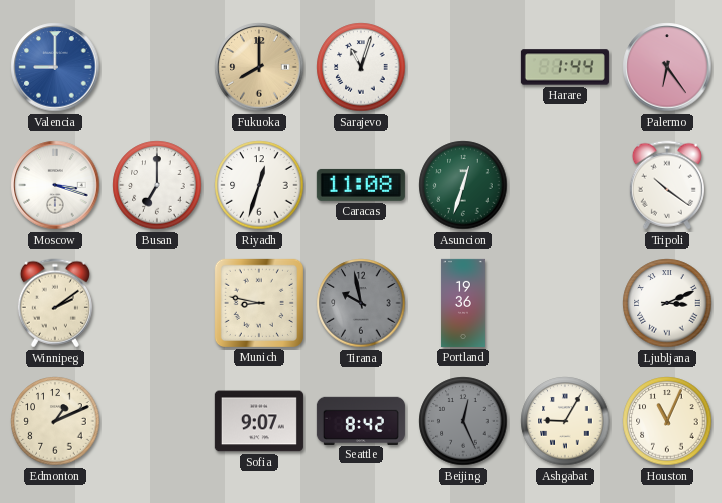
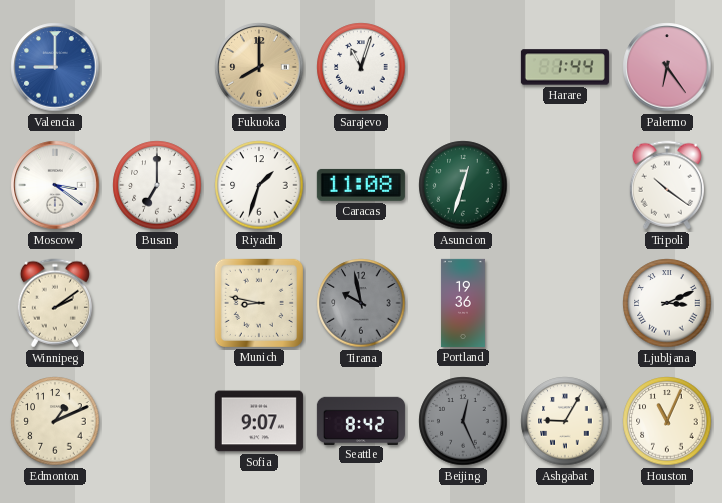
Moscow: 3:18 -> 3:21
Riyadh: 12:33 -> 1:33
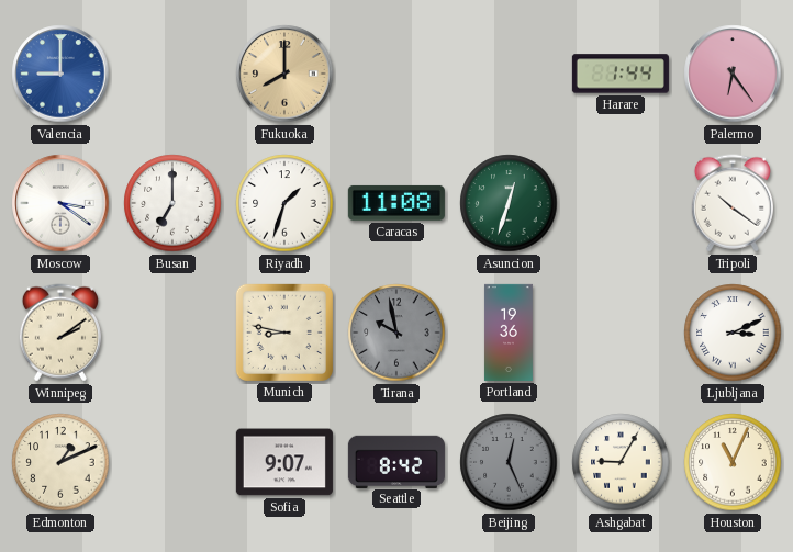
Sarajevo: 11:03 -> none
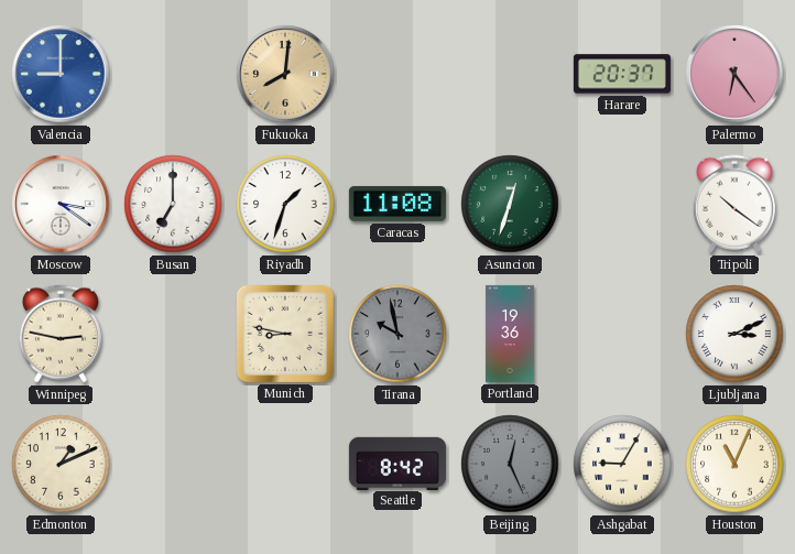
Fukuoka: 8:00 -> 8:01
Harare: 1:44 -> 20:37
Winnipeg: 2:09 -> 2:47
Sofia: 9:07 -> none
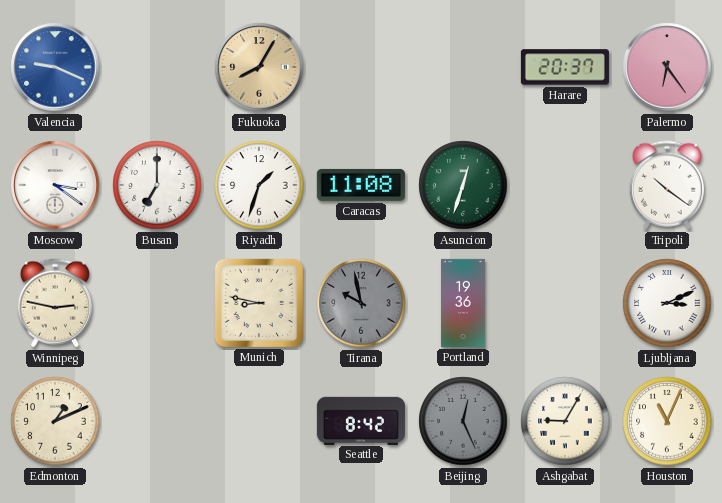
Valencia: 9:00 -> 9:19
Fukuoka: 8:01 -> 8:05
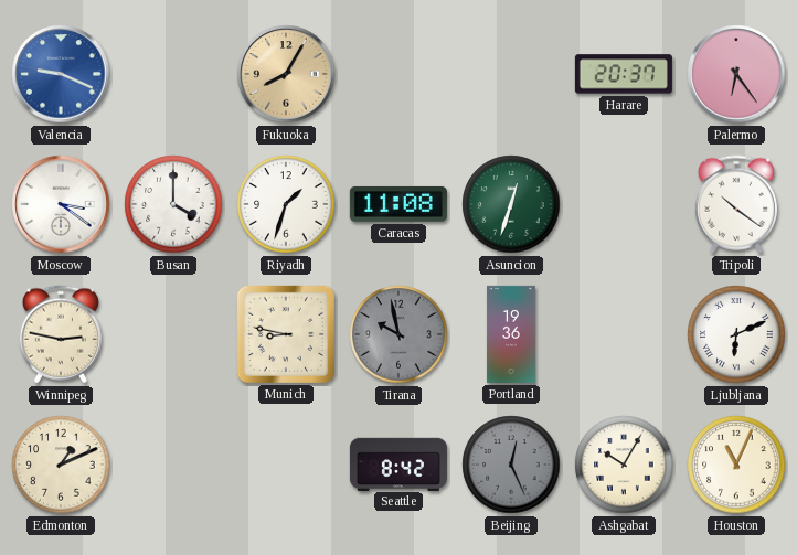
Busan: 7:00 -> 4:00
Ljubljana: 3:11 -> 6:11
Ashgabat: 9:05 -> 10:05
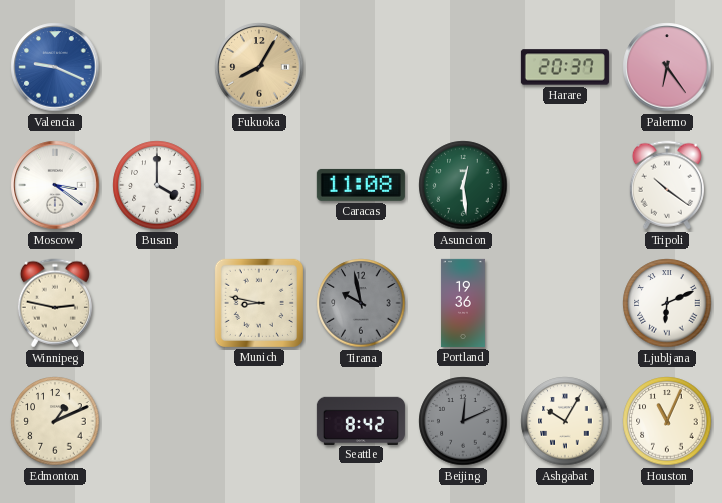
Riyadh: 1:33 -> none
Asuncion: 12:33 -> 12:29
Beijing: 12:26 -> 12:11
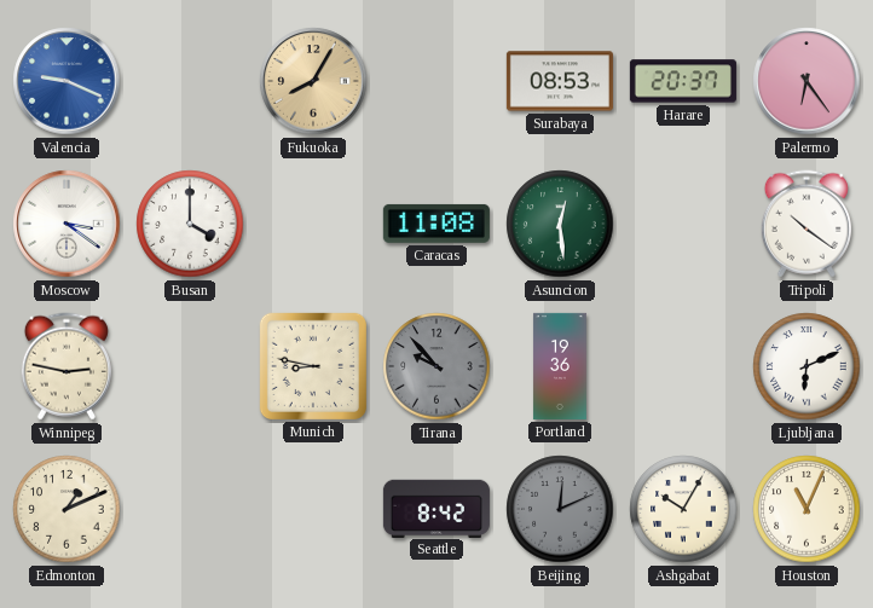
Surabaya: none -> 08:53
Tirana: 9:58 -> 9:53
